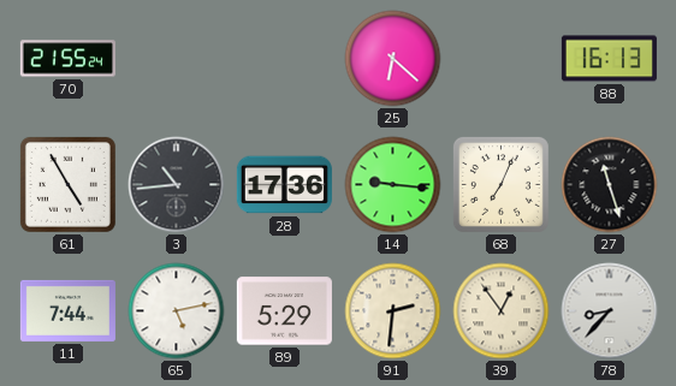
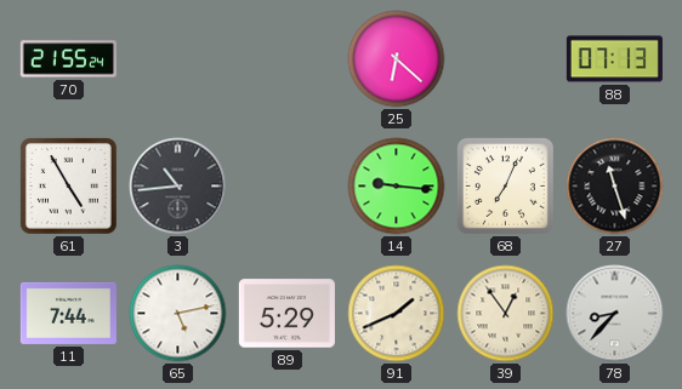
88: 16:13 -> 07:13
28: 17:36 -> none
91: 2:31 -> 1:41
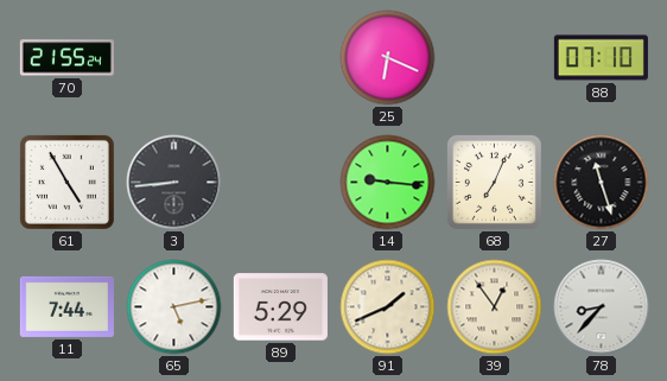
25: 6:22 -> 6:19
88: 07:13 -> 07:10
3: 10:44 -> 8:44
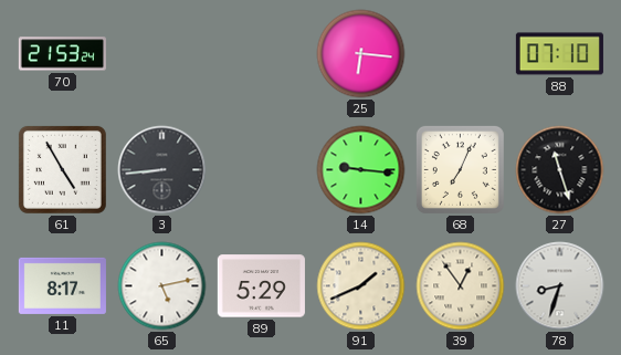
70: 21:55 -> 21:53
25: 6:19 -> 6:16
11: 7:44 -> 8:17
78: 8:37 -> 8:33
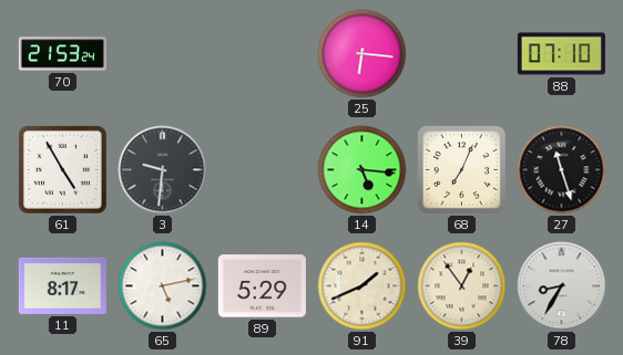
3: 8:44 -> 9:31
14: 9:16 -> 5:16
78: 8:33 -> 8:35
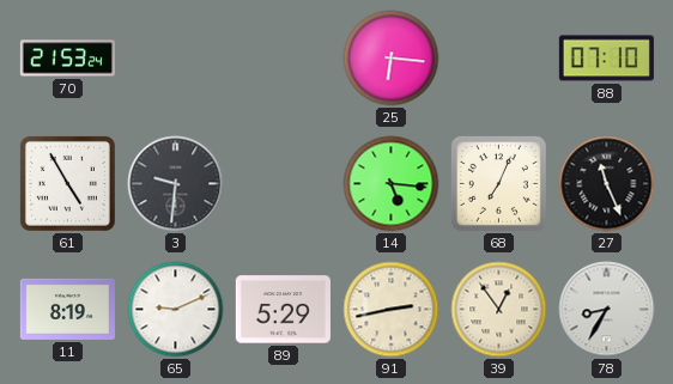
27: 11:27 -> 11:26
11: 8:17 -> 8:19
65: 5:13 -> 9:11
91: 1:41 -> 2:43
